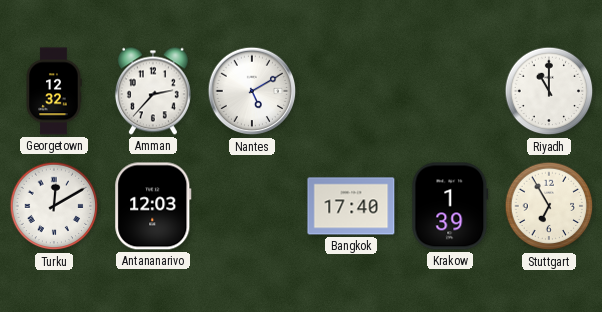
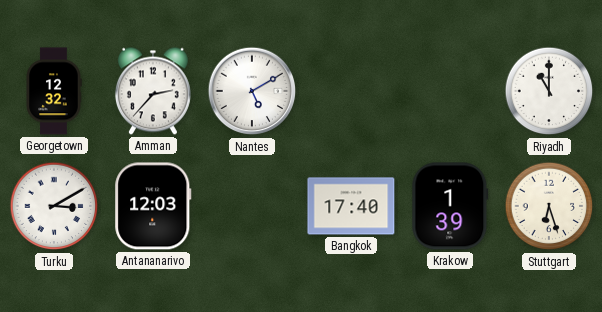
Turku: 12:10 -> 3:10
Stuttgart: 6:55 -> 6:27
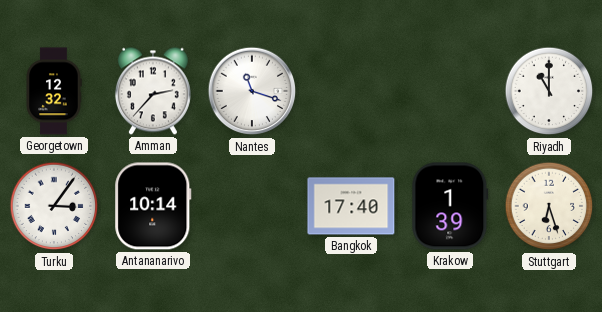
Nantes: 5:10 -> 11:18
Turku: 3:10 -> 3:06
Antananarivo: 12:03 -> 10:14
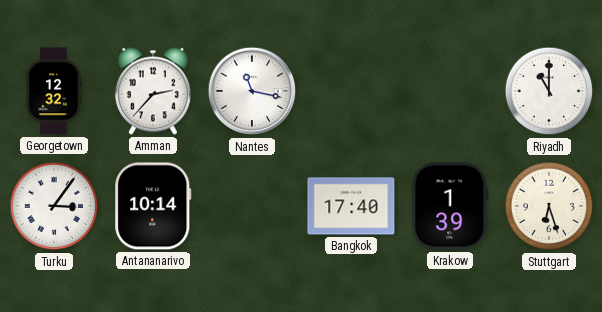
Nantes: 11:18 -> 11:17
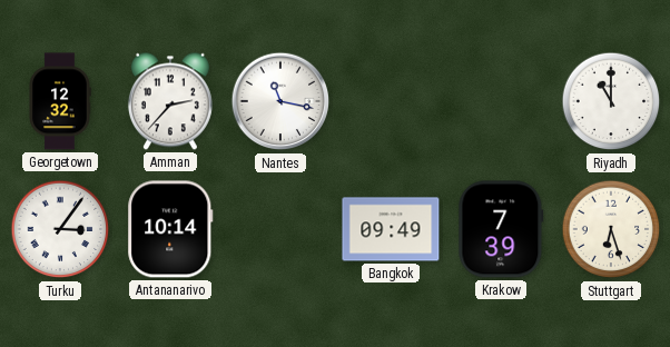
Bangkok: 17:40 -> 09:49
Krakow: 1:39 -> 7:39
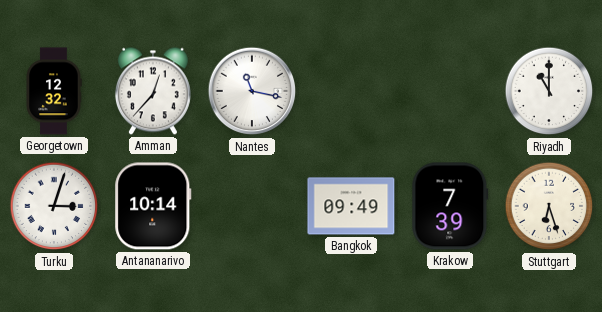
Amman: 2:37 -> 12:37
Turku: 3:06 -> 3:03
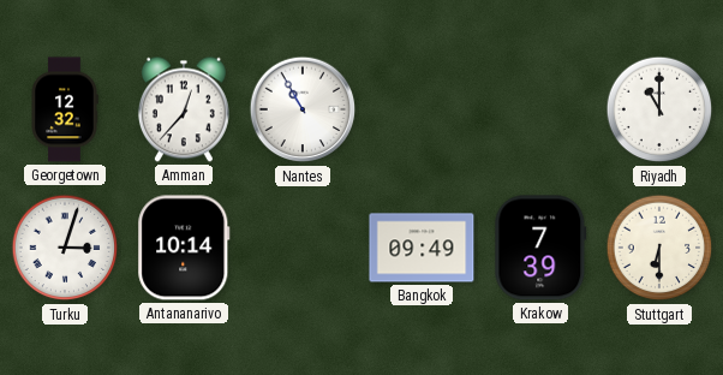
Nantes: 11:17 -> 10:55
Stuttgart: 6:27 -> 6:30
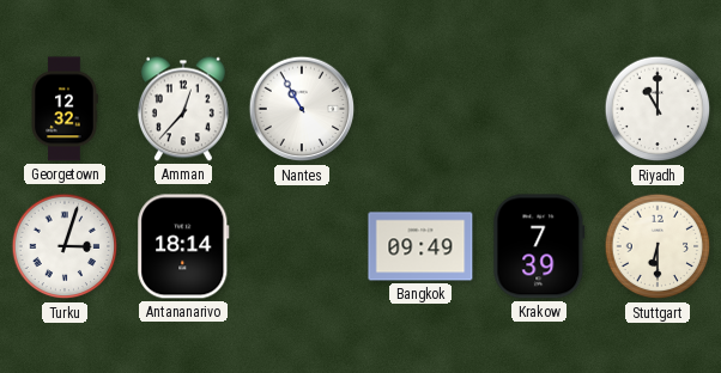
Antananarivo: 10:14 -> 18:14
